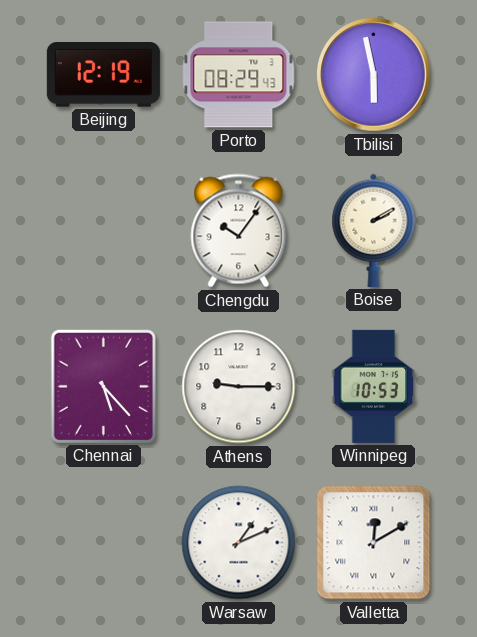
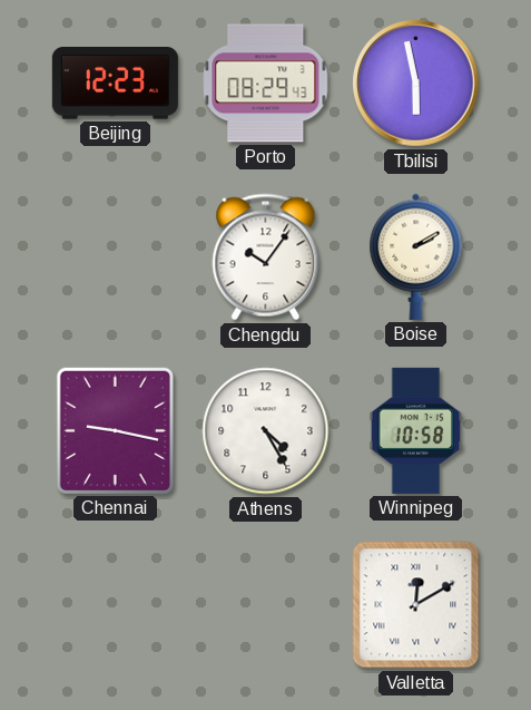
Beijing: 12:19 -> 12:23
Chennai: 5:23 -> 9:17
Athens: 9:15 -> 4:25
Winnipeg: 10:53 -> 10:58
Warsaw: 1:11 -> none
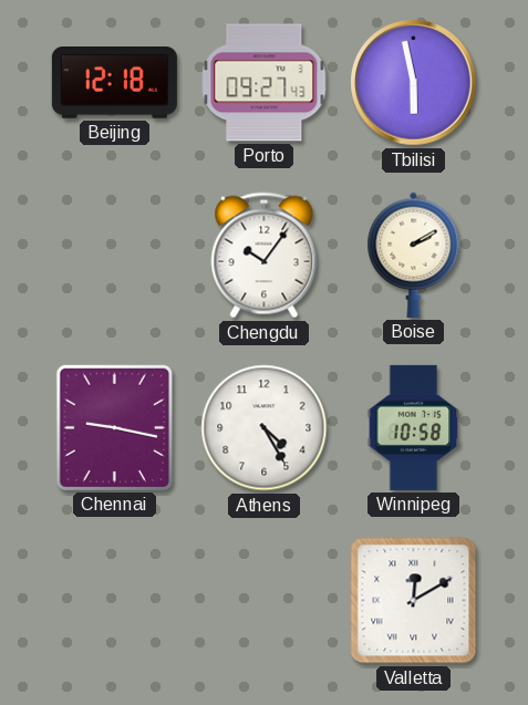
Beijing: 12:23 -> 12:18
Porto: 08:29 -> 09:27
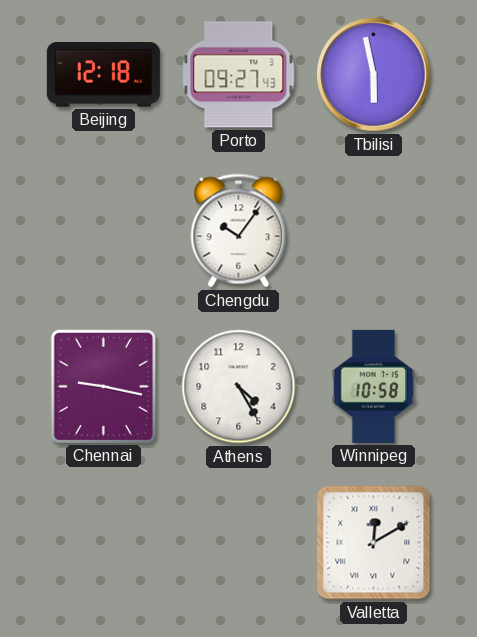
Boise: 2:10 -> none
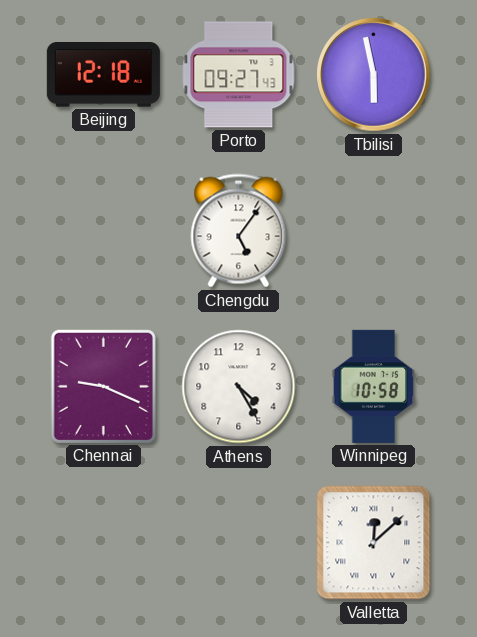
Chengdu: 10:06 -> 5:06
Chennai: 9:17 -> 9:19
Valletta: 12:10 -> 12:08
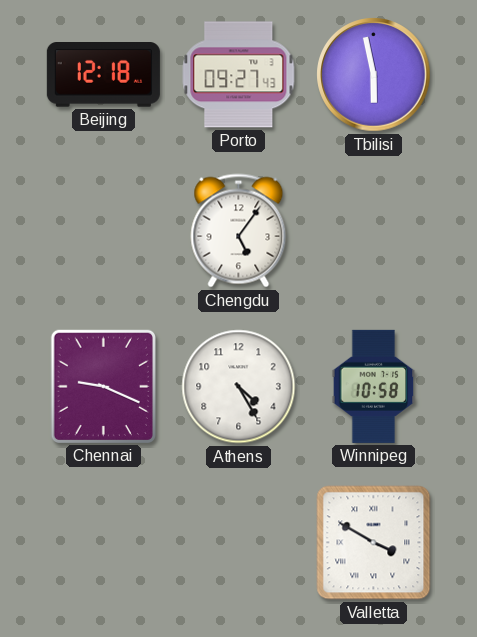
Valletta: 12:08 -> 3:50
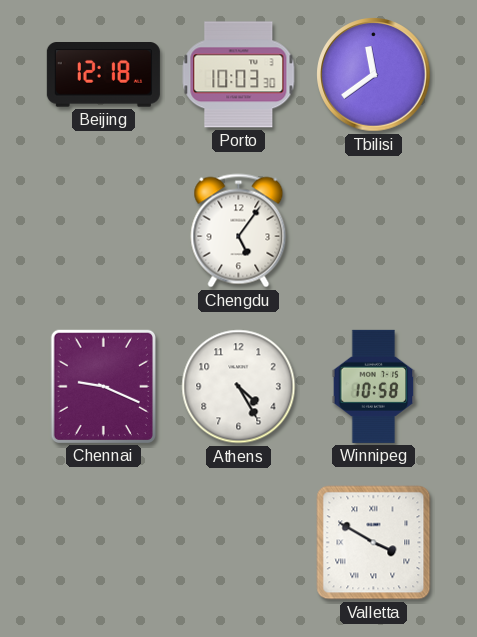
Porto: 09:27 -> 10:03
Tbilisi: 5:58 -> 11:39
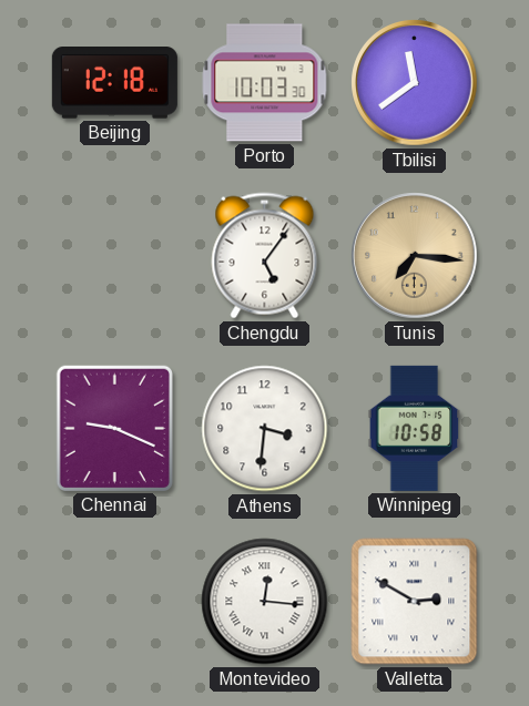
Tunis: none -> 7:16
Athens: 4:25 -> 3:31
Montevideo: none -> 12:16
Valletta: 3:50 -> 2:50
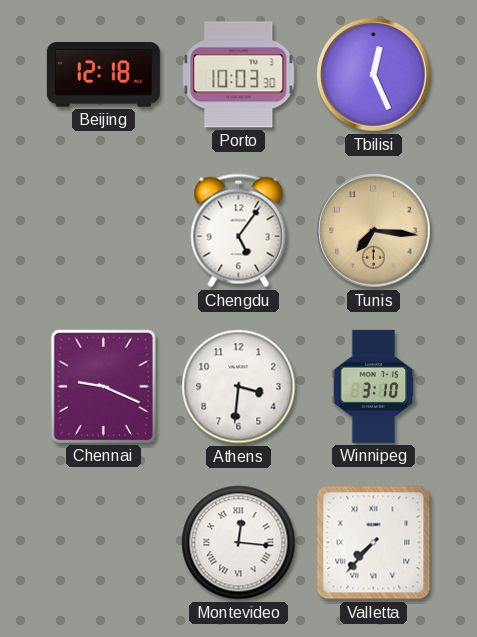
Tbilisi: 11:39 -> 12:26
Winnipeg: 10:58 -> 3:10
Valletta: 2:50 -> 7:37
